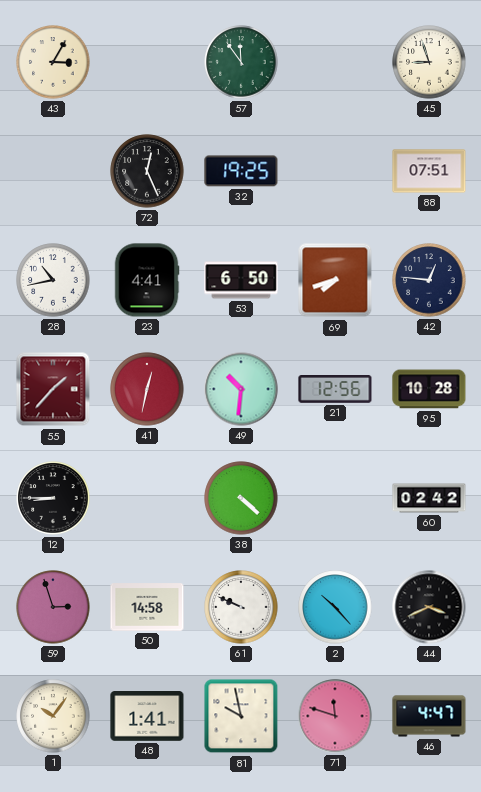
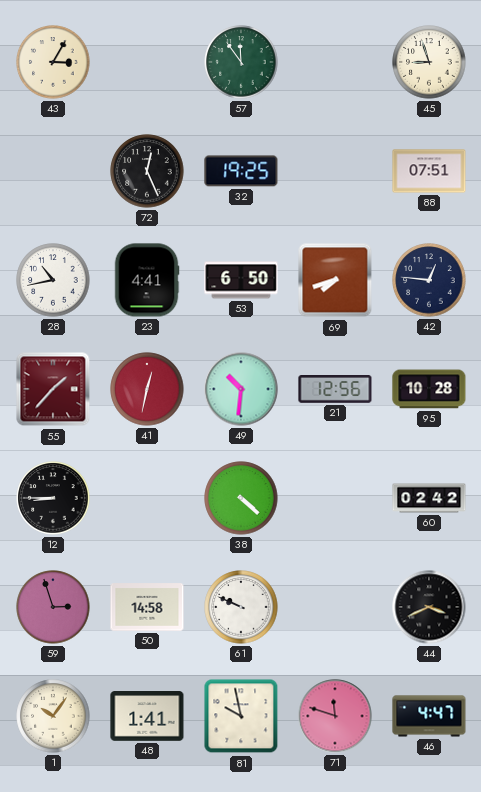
2: 10:23 -> none
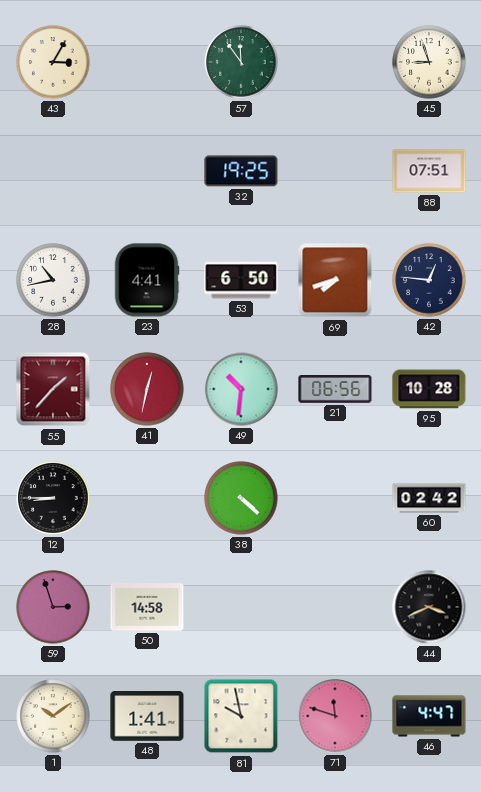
72: 12:26 -> none
21: 12:56 -> 06:56
61: 9:49 -> none
1: 10:06 -> 10:09
